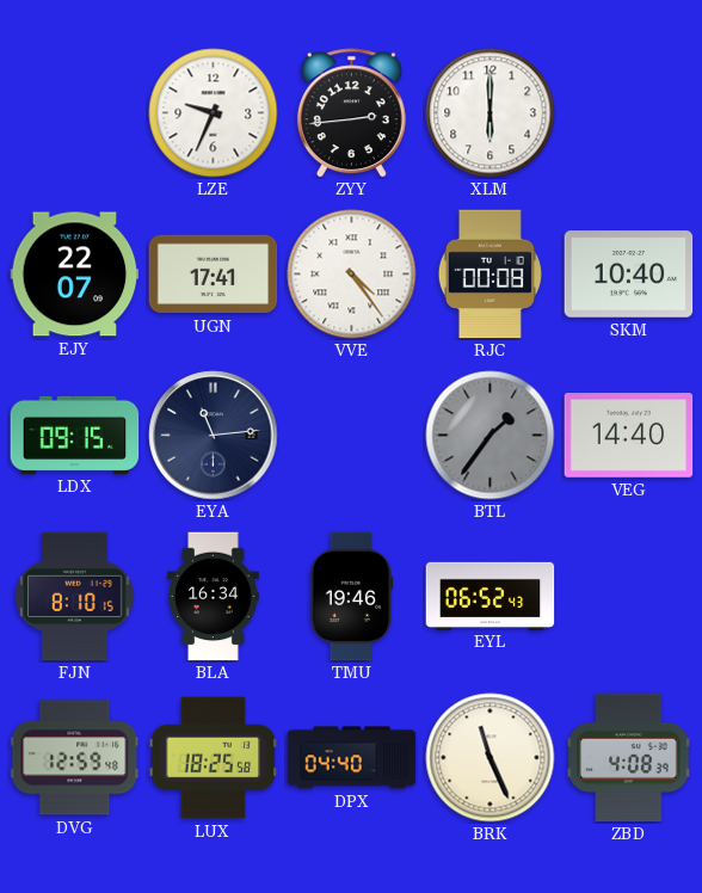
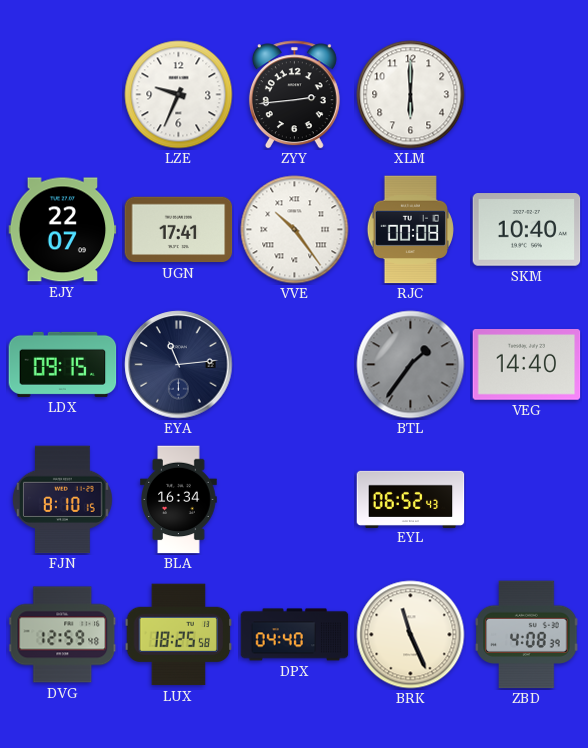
VVE: 4:24 -> 10:24
TMU: 19:46 -> none
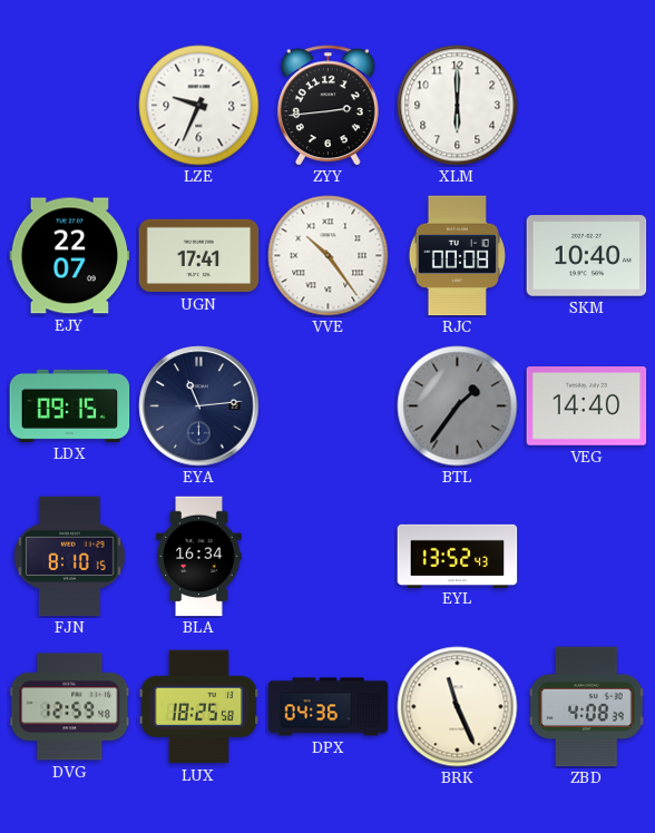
EYL: 06:52 -> 13:52
DPX: 04:40 -> 04:36
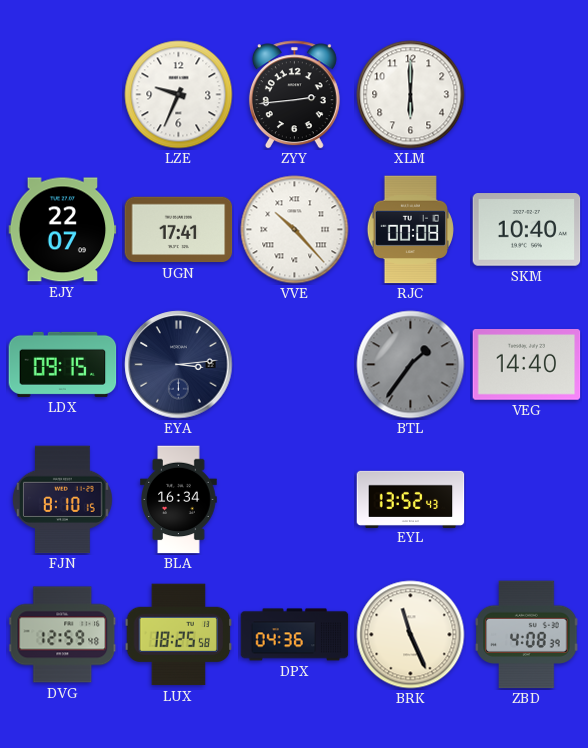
VVE: 10:24 -> 10:23
EYA: 11:14 -> 3:14
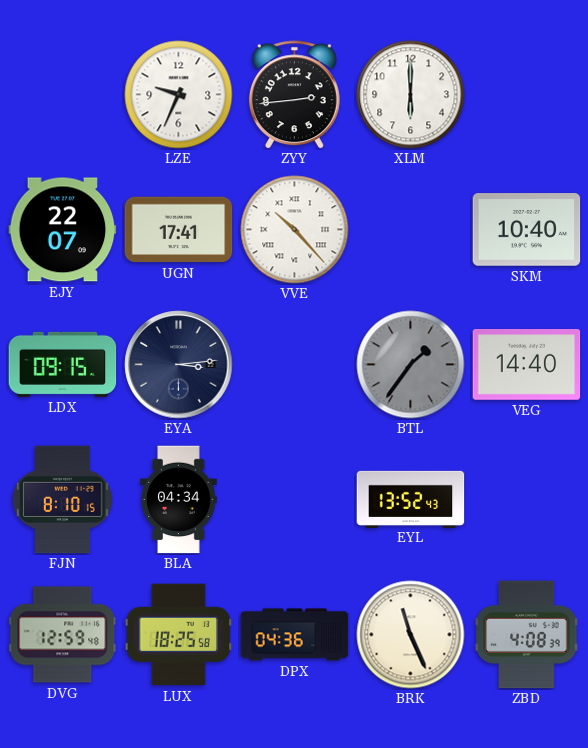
RJC: 00:08 -> none
BLA: 16:34 -> 04:34
